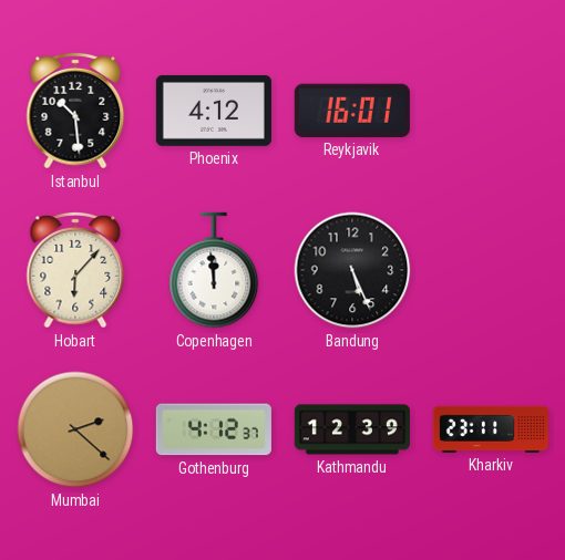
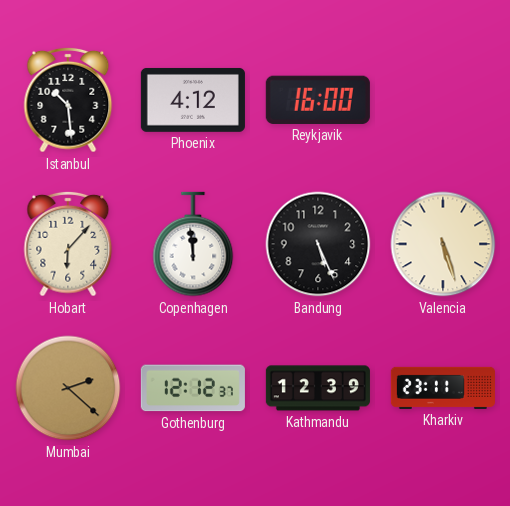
Reykjavik: 16:01 -> 16:00
Valencia: none -> 5:27
Gothenburg: 4:12 -> 12:12
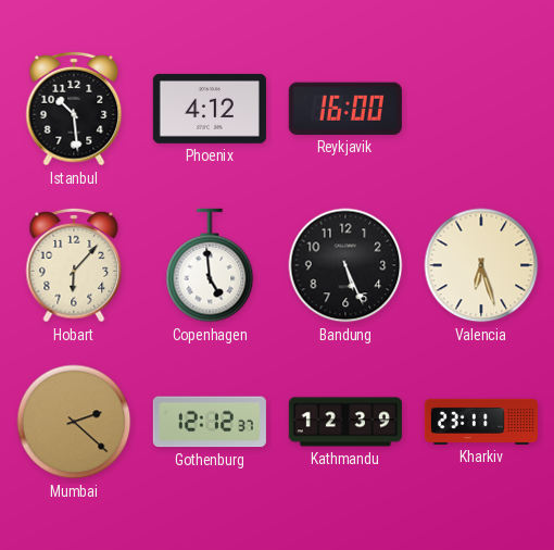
Copenhagen: 11:59 -> 4:59
Valencia: 5:27 -> 6:27
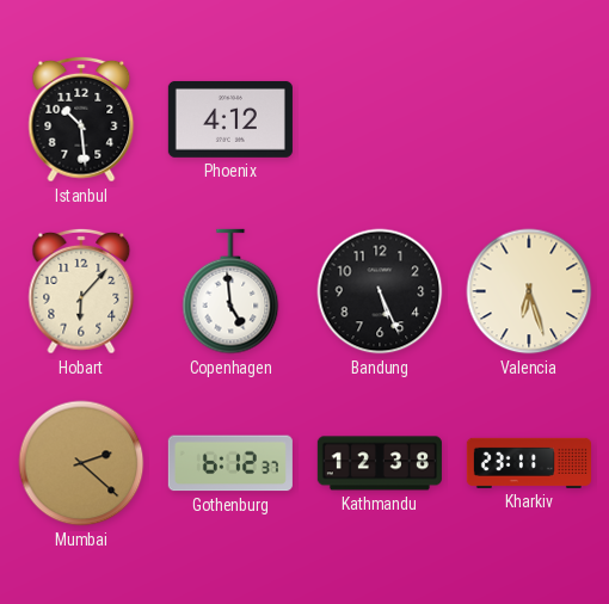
Reykjavik: 16:00 -> none
Gothenburg: 12:12 -> 6:12
Kathmandu: 12:39 -> 12:38
